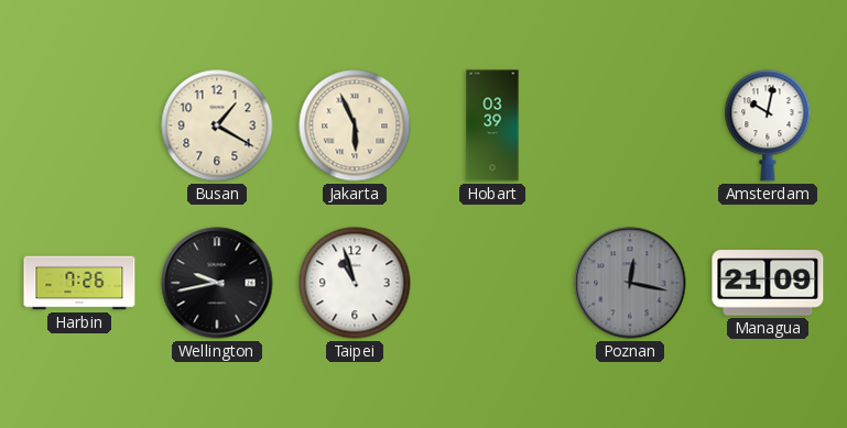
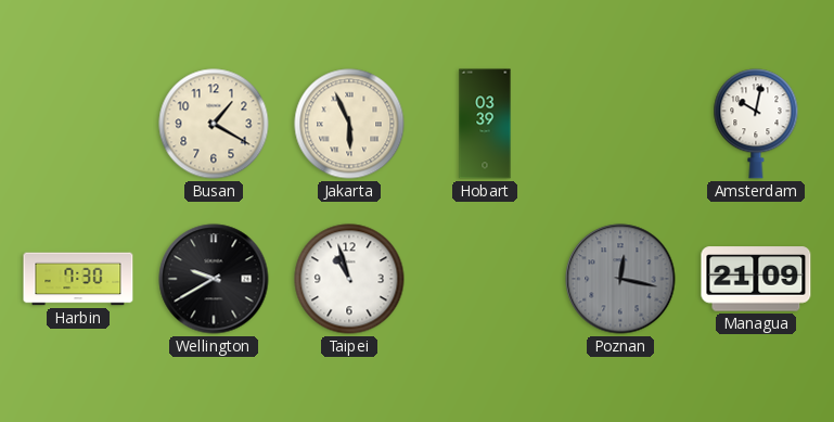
Harbin: 7:26 -> 7:30
Wellington: 9:43 -> 9:40
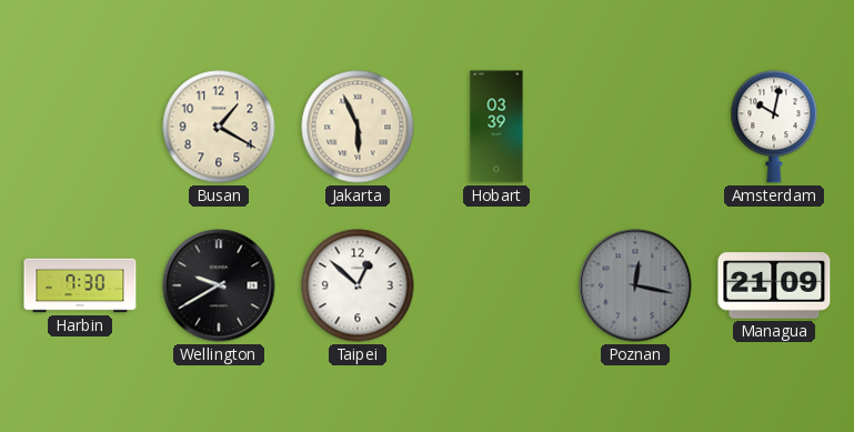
Taipei: 10:57 -> 12:52
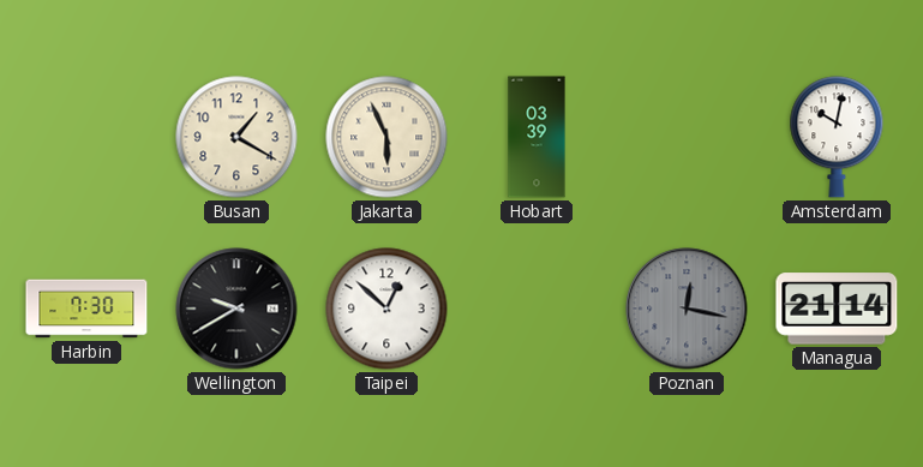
Managua: 21:09 -> 21:14
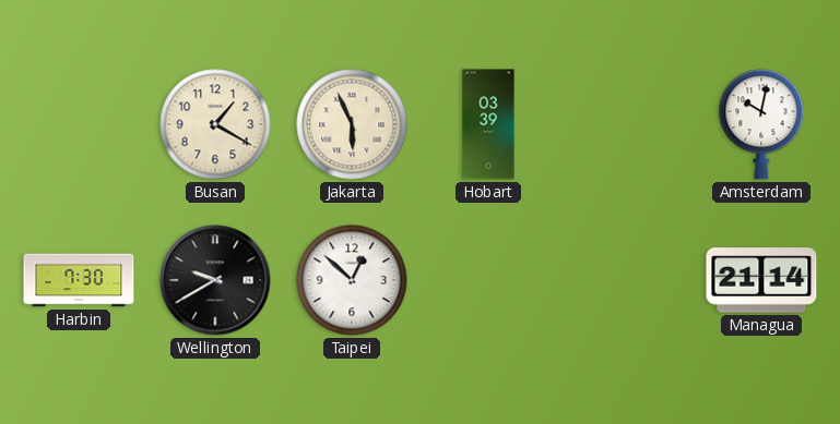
Poznan: 12:17 -> none
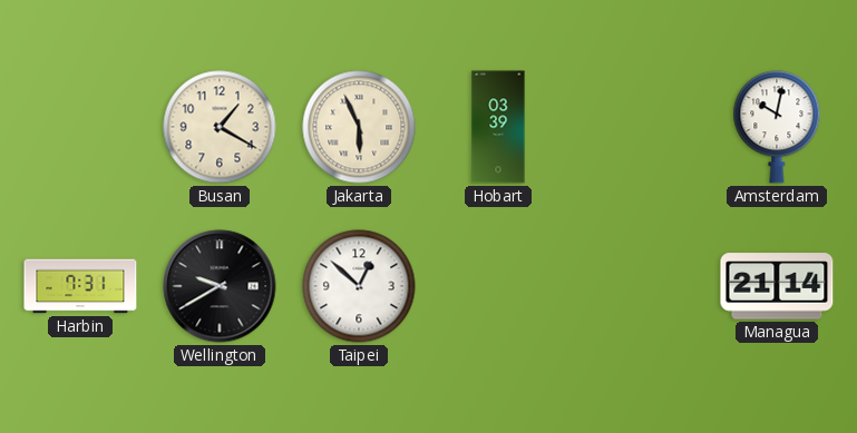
Harbin: 7:30 -> 7:31
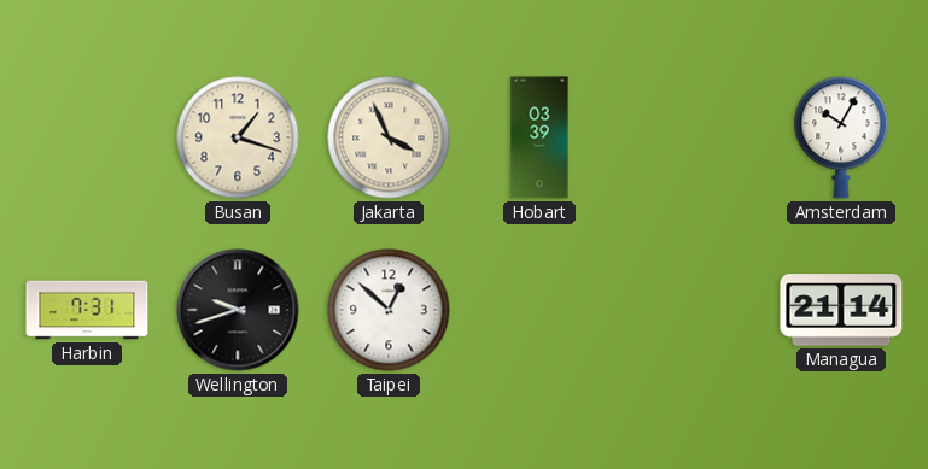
Busan: 1:20 -> 1:18
Jakarta: 5:56 -> 3:56
Amsterdam: 10:02 -> 10:05
Wellington: 9:40 -> 9:42
